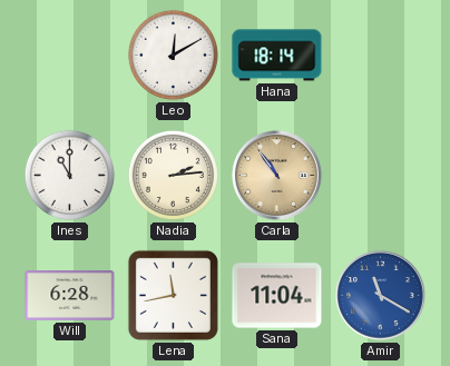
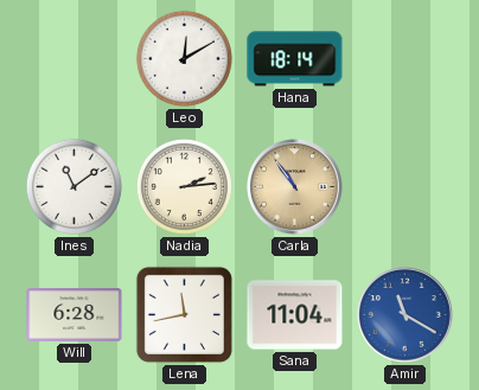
Ines: 11:00 -> 11:09
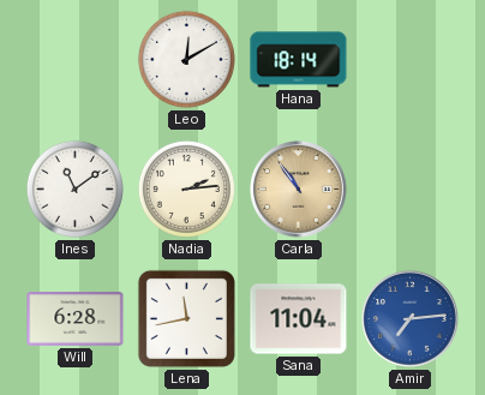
Amir: 11:20 -> 7:14
